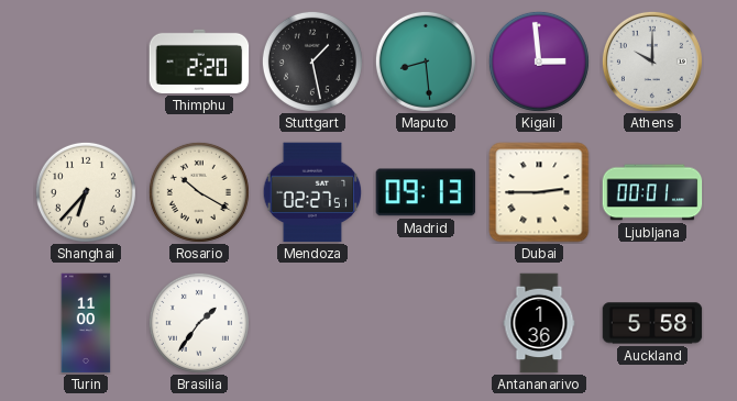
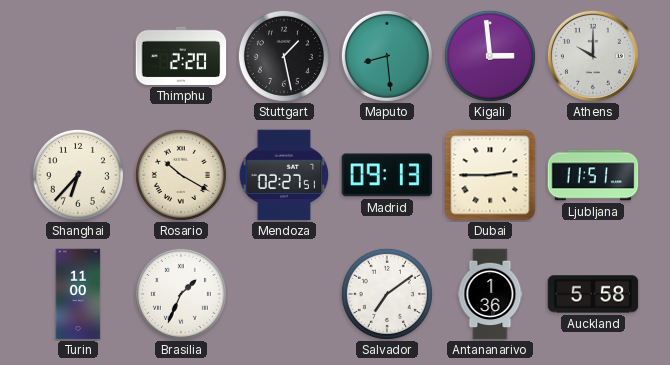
Ljubljana: 00:01 -> 11:51
Brasilia: 1:36 -> 1:34
Salvador: none -> 7:09
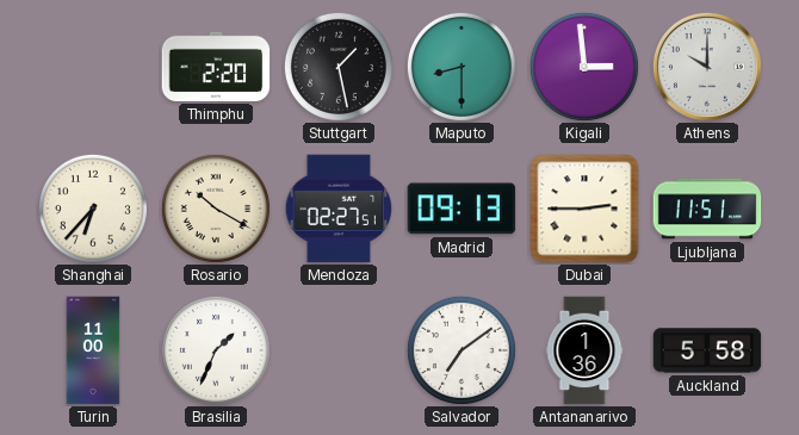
Maputo: 8:29 -> 8:30
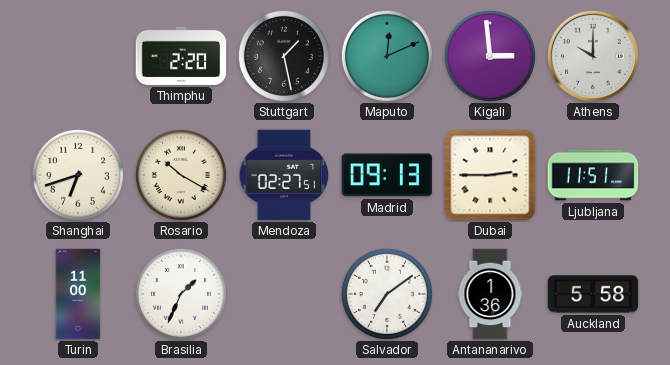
Maputo: 8:30 -> 12:11
Shanghai: 6:37 -> 6:42
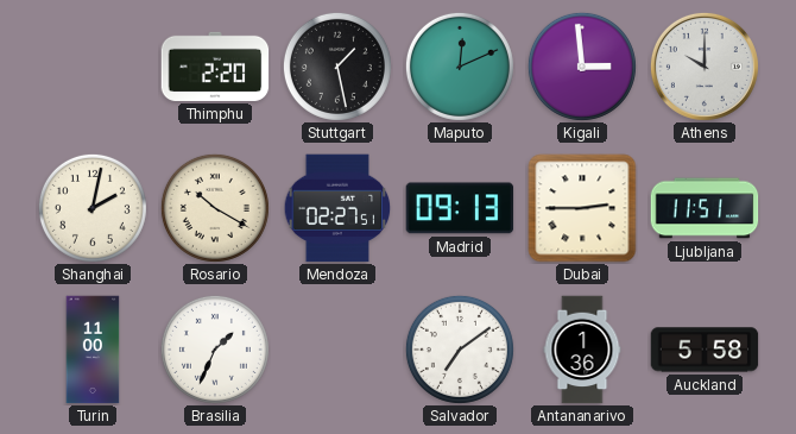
Shanghai: 6:42 -> 2:02
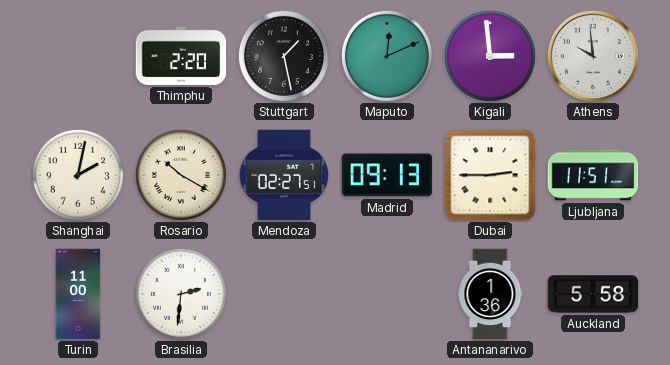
Athens: 10:00 -> 9:59
Brasilia: 1:34 -> 2:31
Salvador: 7:09 -> none
